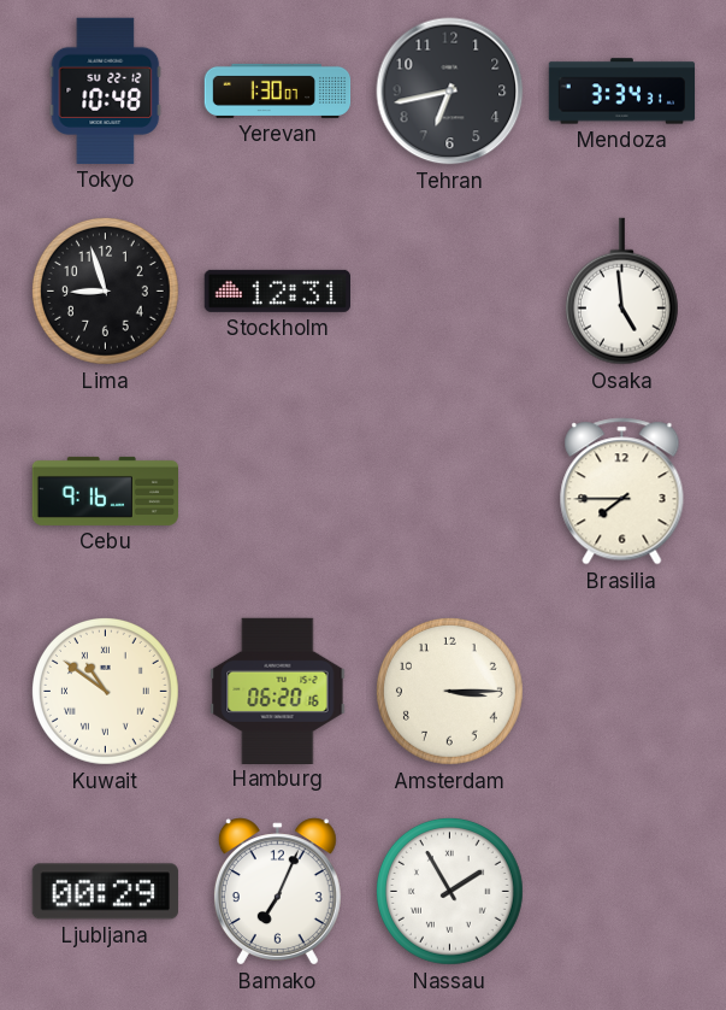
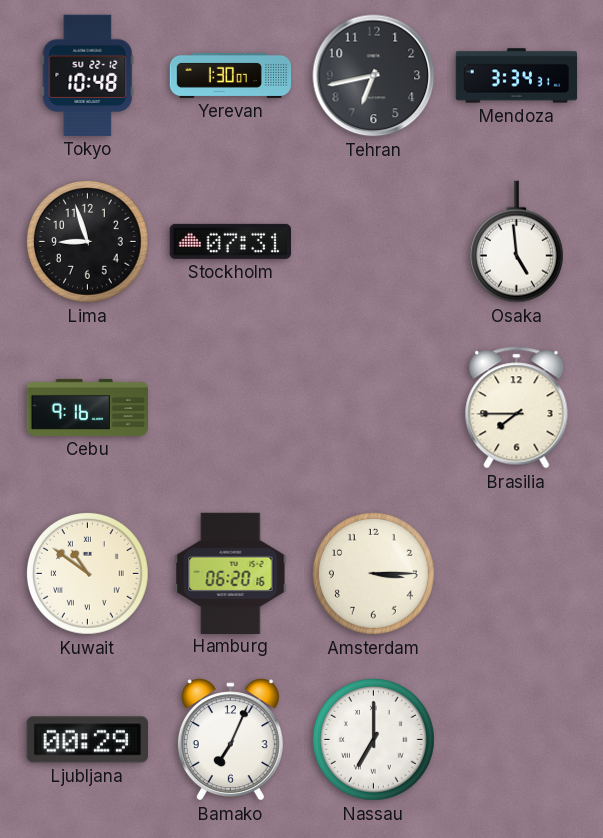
Stockholm: 12:31 -> 07:31
Nassau: 1:55 -> 7:00
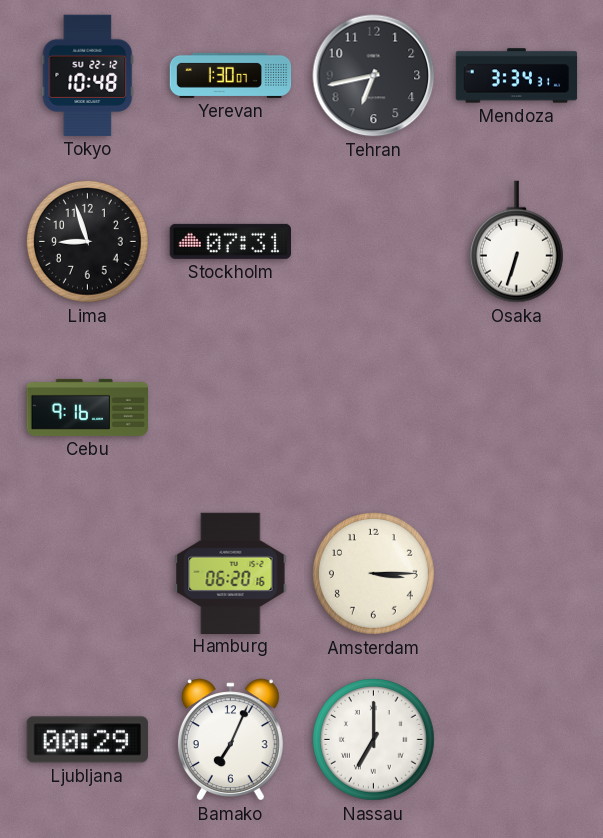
Osaka: 4:59 -> 6:33
Brasilia: 7:45 -> none
Kuwait: 10:51 -> none
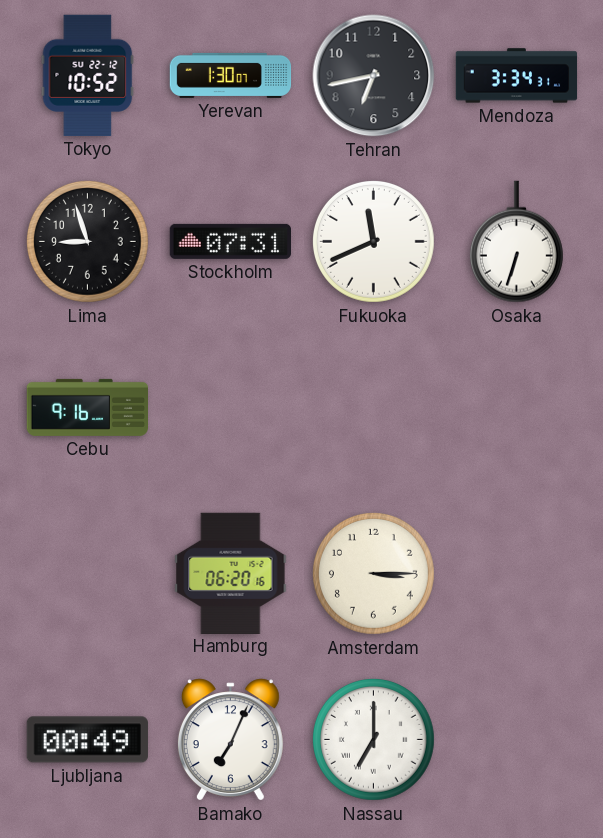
Tokyo: 10:48 -> 10:52
Fukuoka: none -> 11:41
Ljubljana: 00:29 -> 00:49
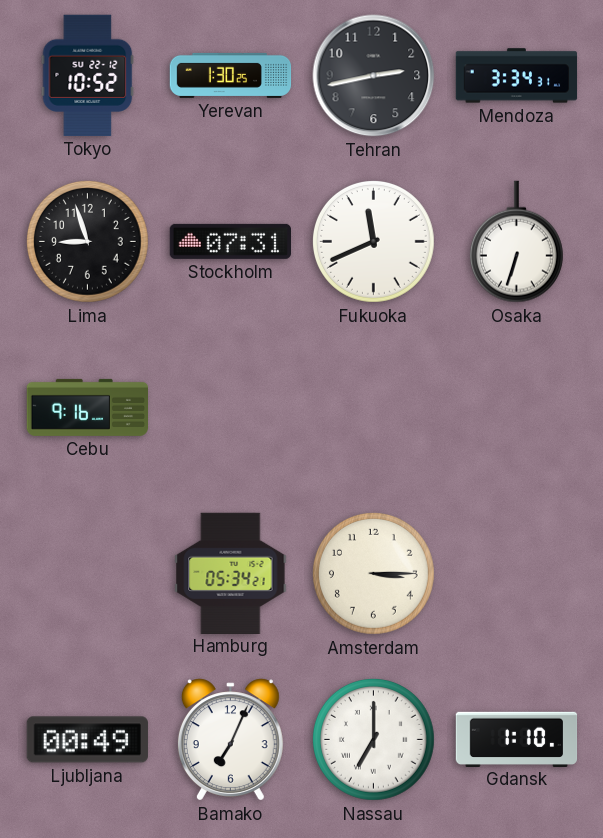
Yerevan: 1:30:07 -> 1:30:25
Tehran: 6:43 -> 2:43
Hamburg: 06:20 -> 05:34
Gdansk: none -> 1:10
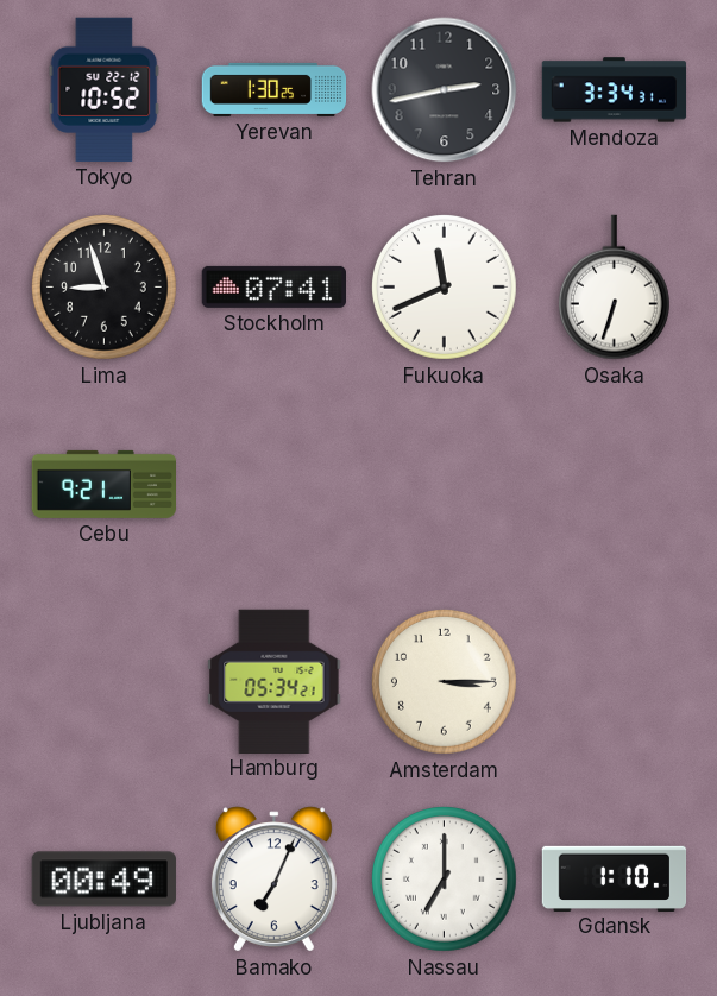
Stockholm: 07:31 -> 07:41
Cebu: 9:16 -> 9:21
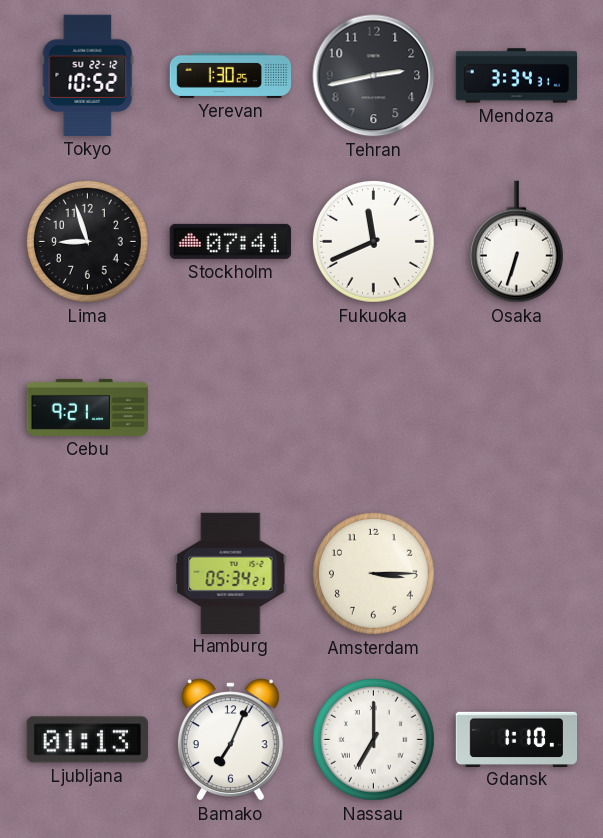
Ljubljana: 00:49 -> 01:13
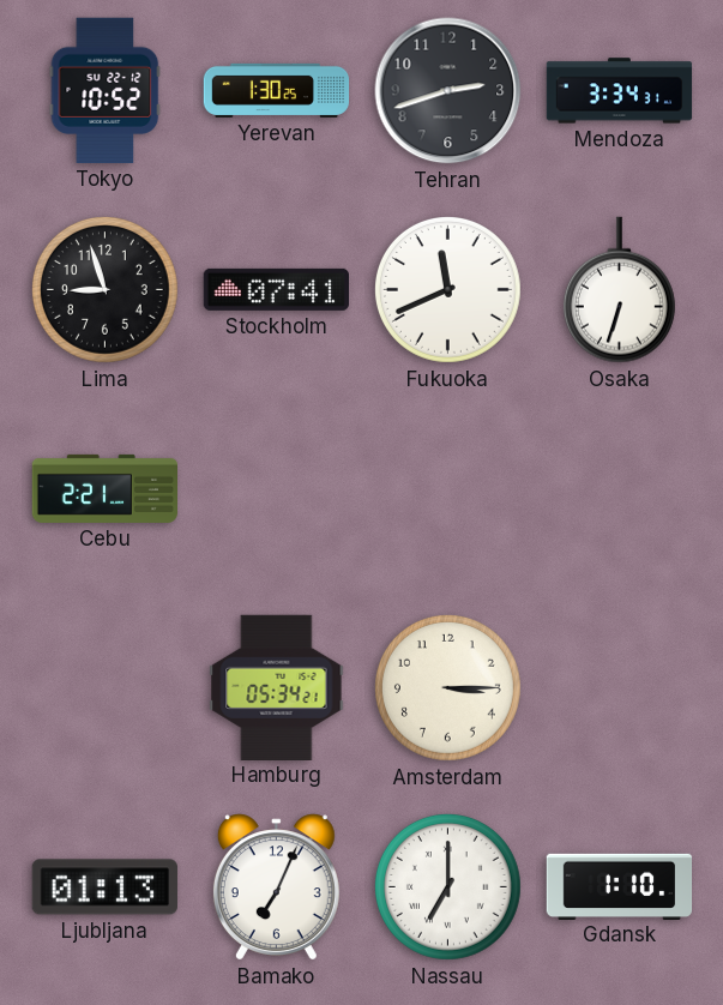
Tehran: 2:43 -> 2:42
Cebu: 9:21 -> 2:21
